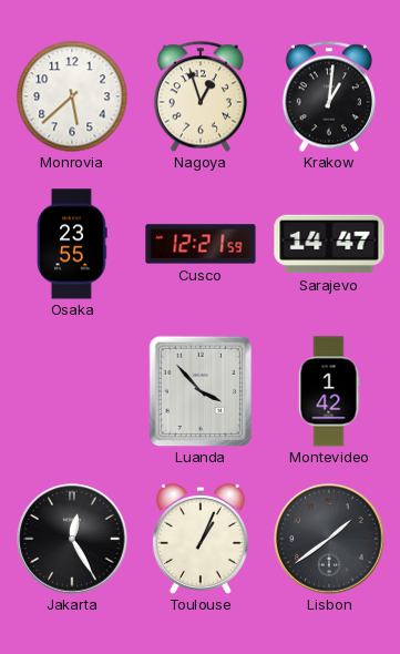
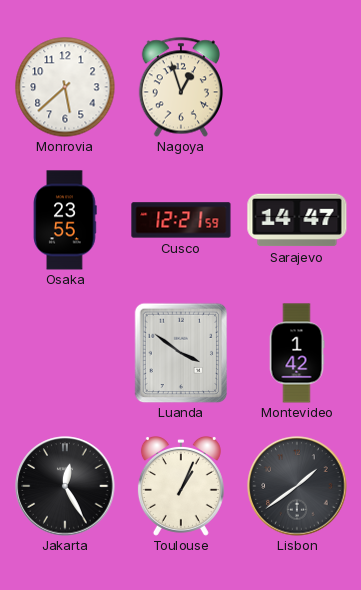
Krakow: 1:01 -> none
Luanda: 3:53 -> 3:51
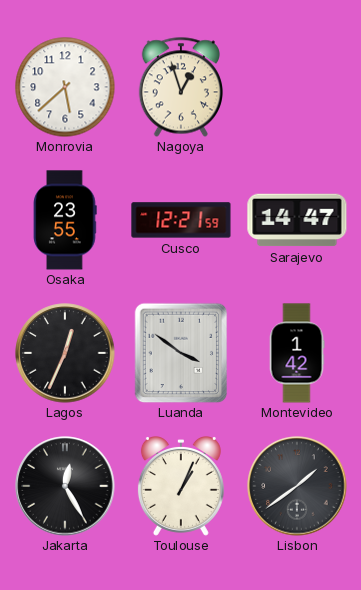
Lagos: none -> 12:34
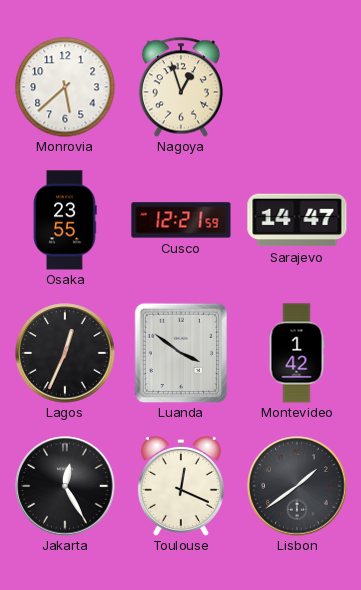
Toulouse: 1:04 -> 12:19
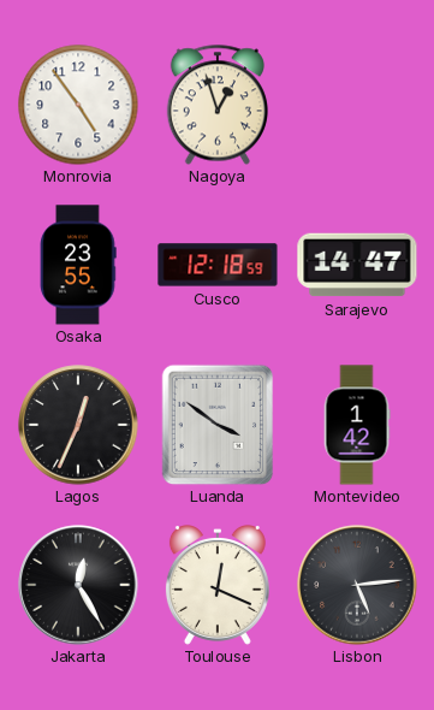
Monrovia: 5:38 -> 4:54
Cusco: 12:21 -> 12:18
Lisbon: 1:39 -> 5:14
